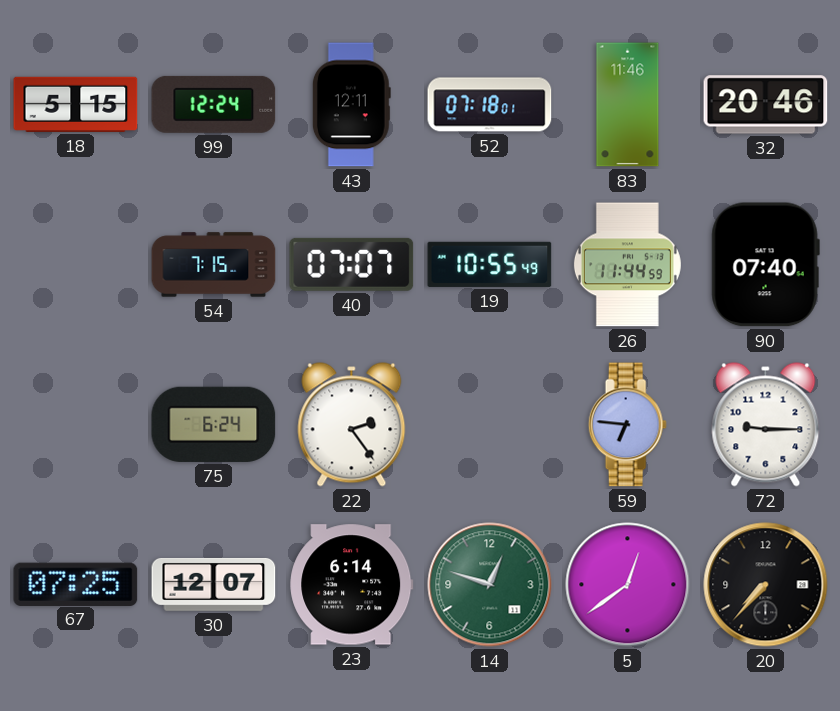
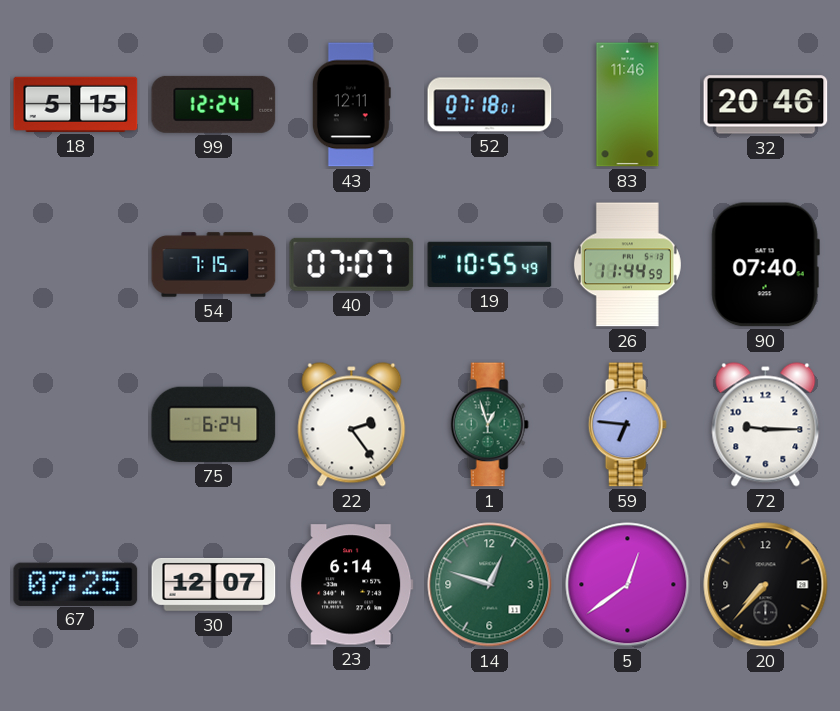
1: none -> 12:57
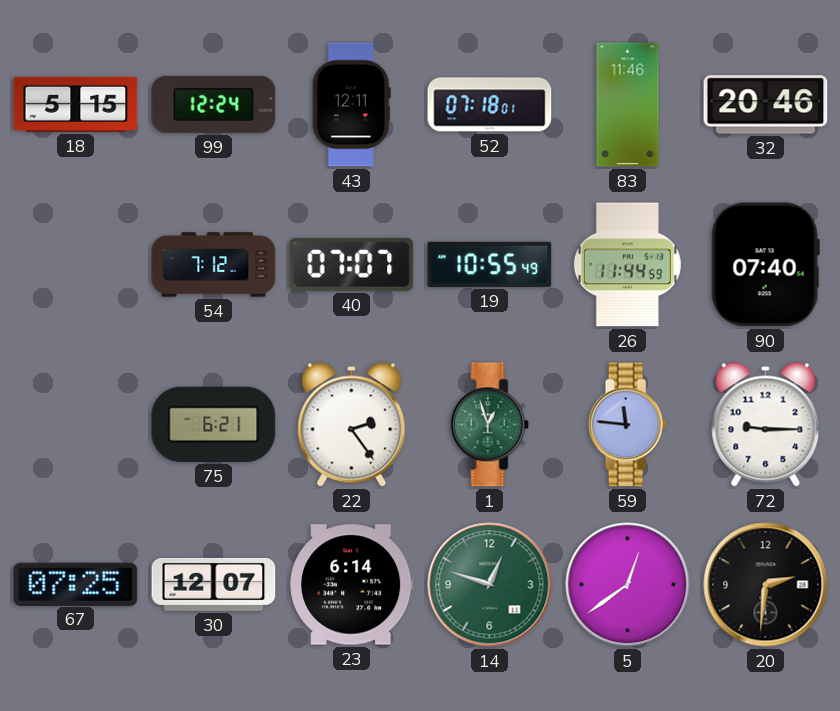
54: 7:15 -> 7:12
75: 6:24 -> 6:21
59: 6:46 -> 11:46
20: 7:37 -> 2:31
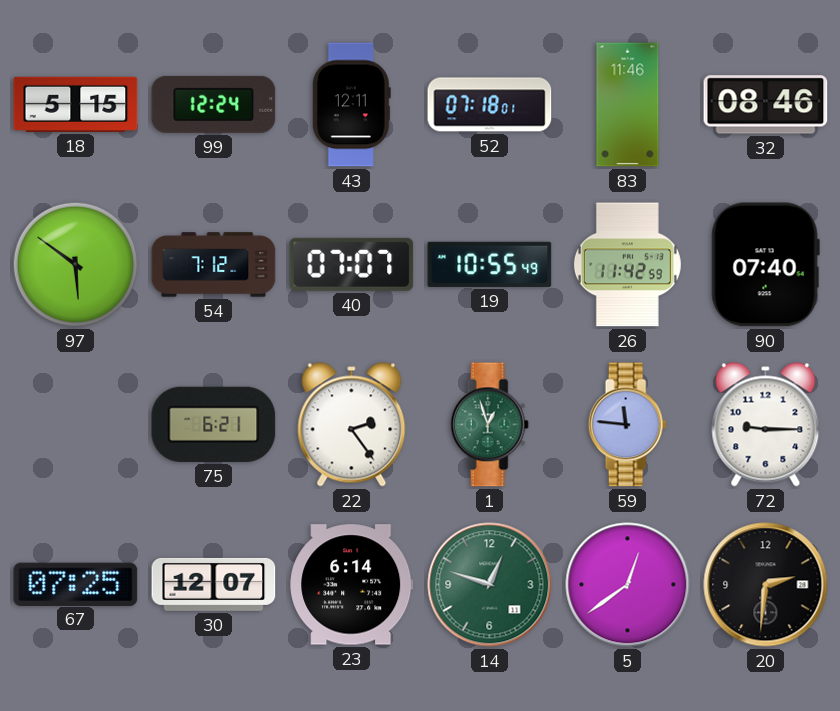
32: 20:46 -> 08:46
97: none -> 5:51
26: 11:44 -> 11:42
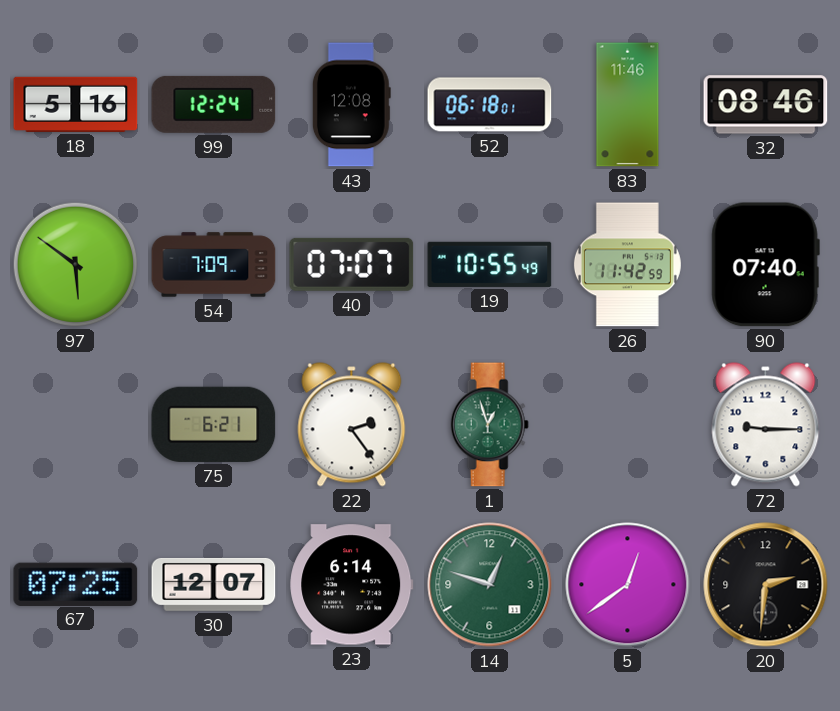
18: 5:15 -> 5:16
43: 12:11 -> 12:08
52: 07:18 -> 06:18
54: 7:12 -> 7:09
59: 11:46 -> none
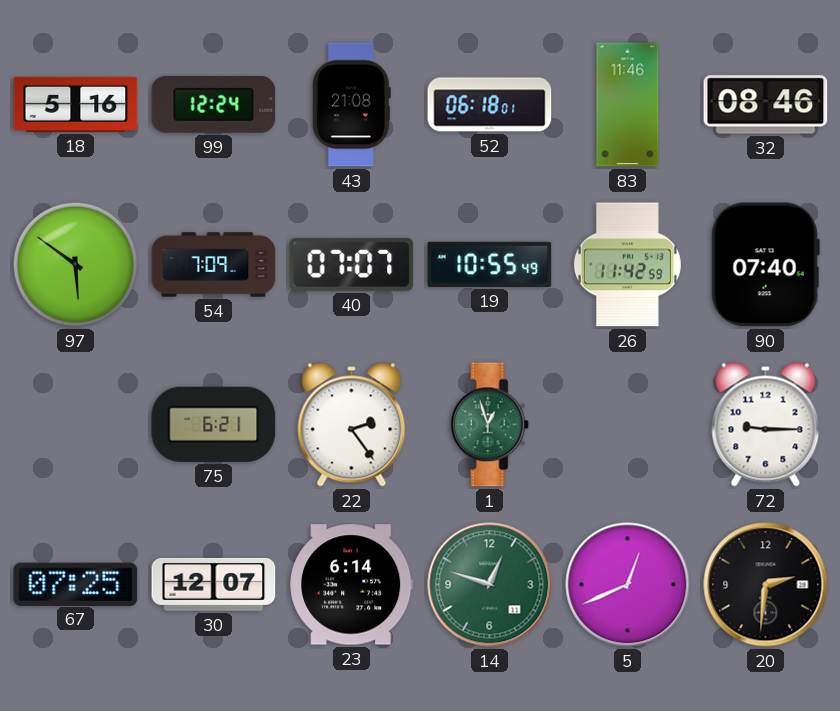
43: 12:08 -> 21:08
5: 12:39 -> 12:41
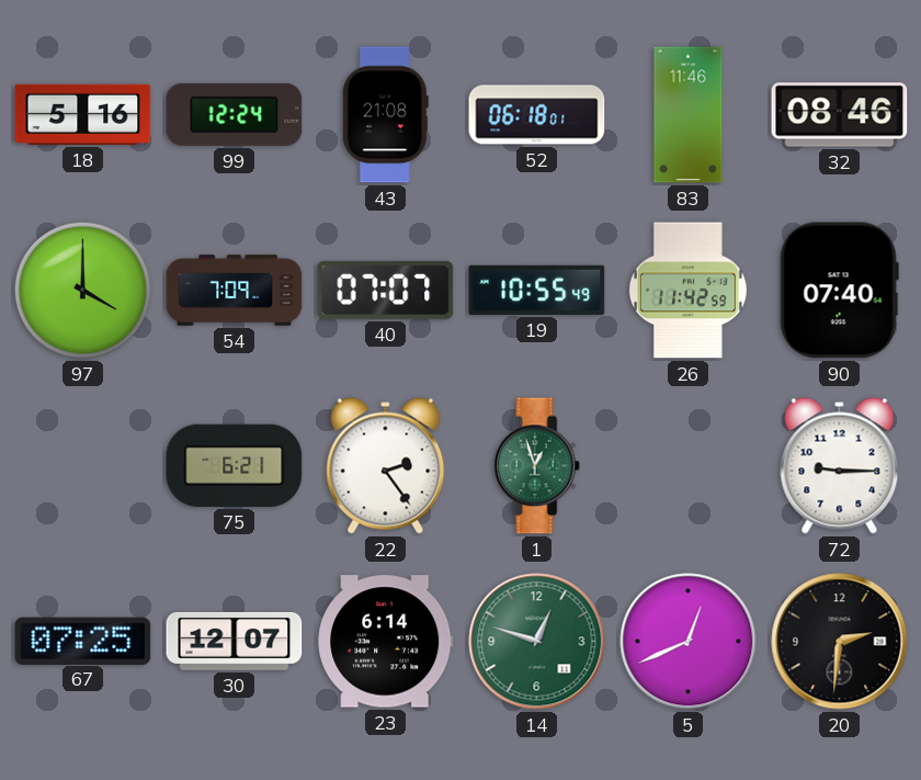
97: 5:51 -> 4:00
